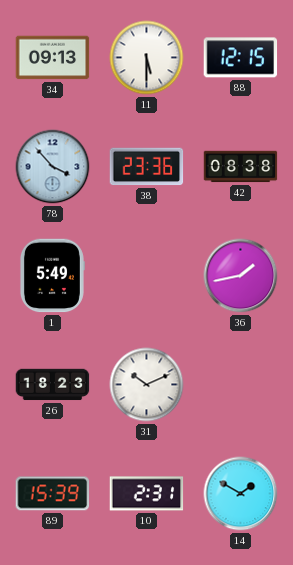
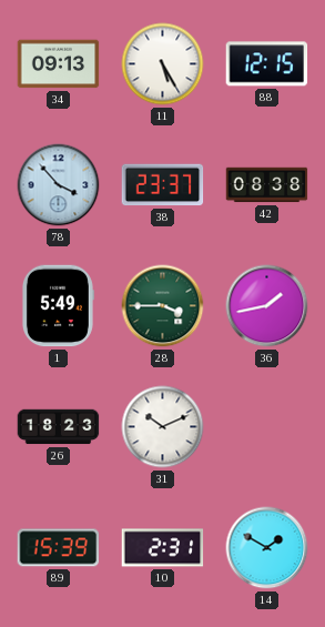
11: 5:30 -> 5:25
38: 23:36 -> 23:37
28: none -> 3:45
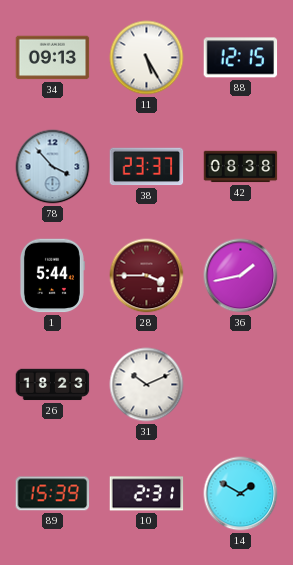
1: 5:49 -> 5:44
28 dial: green -> burgundy
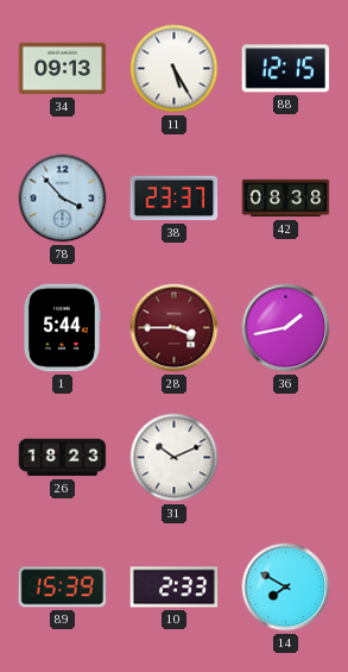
10: 2:31 -> 2:33
14: 1:50 -> 7:50
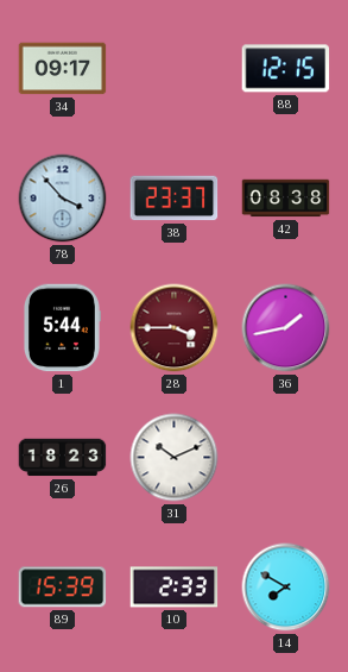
34: 09:13 -> 09:17
11: 5:25 -> none
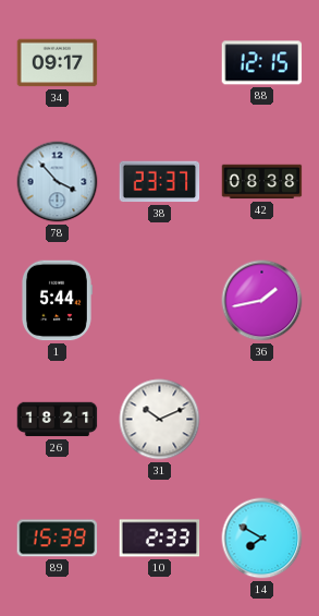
28: 3:45 -> none
26: 18:23 -> 18:21
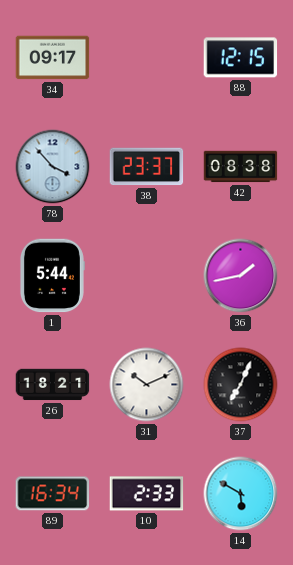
37: none -> 7:04
89: 15:39 -> 16:34
14: 7:50 -> 5:50
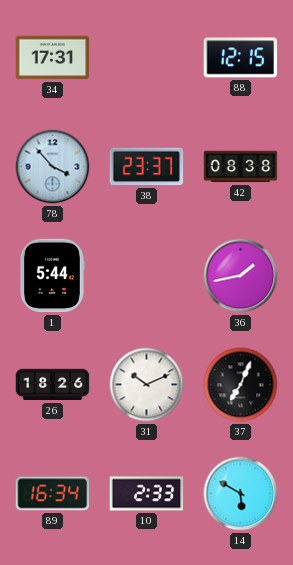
34: 09:17 -> 17:31
26: 18:21 -> 18:26
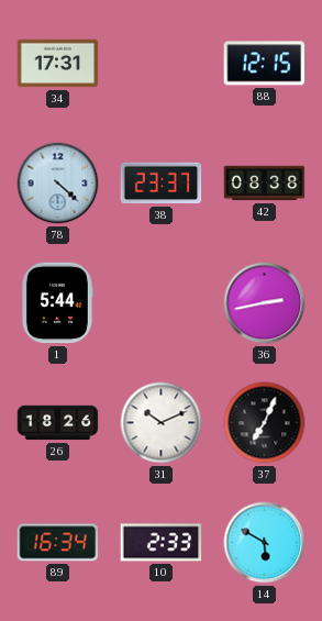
78: 3:53 -> 4:22
36: 1:43 -> 2:43
